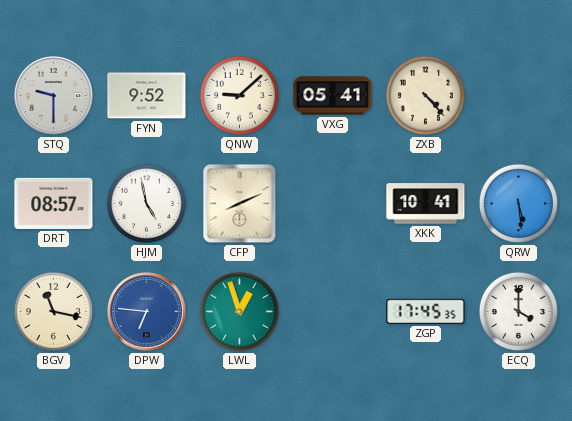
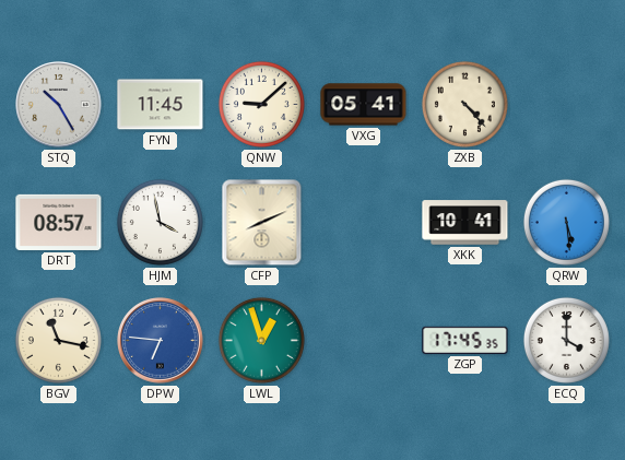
STQ: 9:30 -> 10:25
FYN: 9:52 -> 11:45
HJM: 4:58 -> 3:58
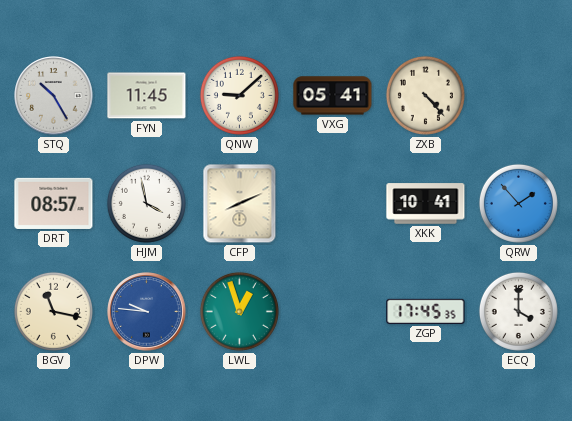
QRW: 5:29 -> 1:53
DPW: 6:46 -> 9:46
